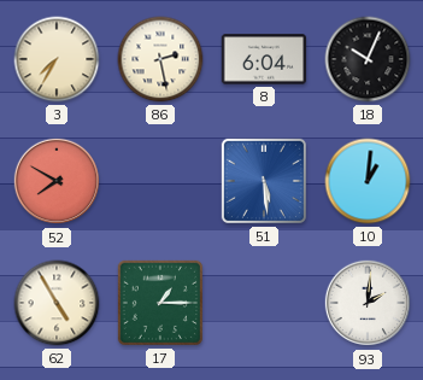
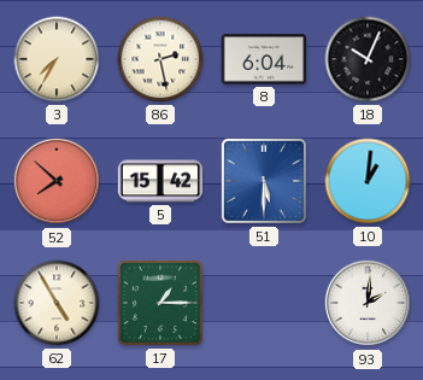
52: 7:50 -> 7:52
5: none -> 15:42
51: 5:29 -> 5:30
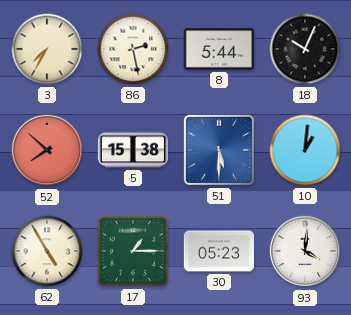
8: 6:04 -> 5:44
5: 15:42 -> 15:38
30: none -> 05:23
93: 2:01 -> 4:01
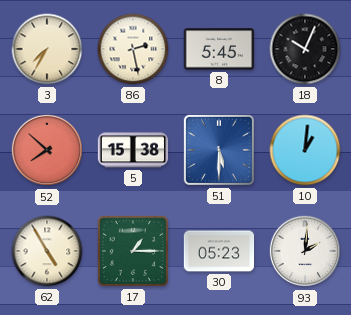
8: 5:44 -> 5:45
93: 4:01 -> 2:01
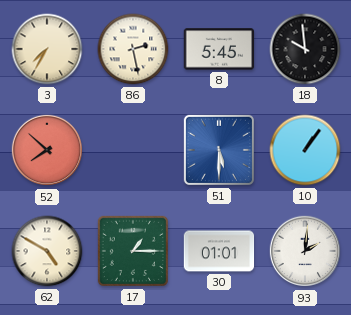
18: 10:04 -> 9:59
5: 15:38 -> none
10: 1:01 -> 1:06
62: 4:55 -> 4:50
30: 05:23 -> 01:01
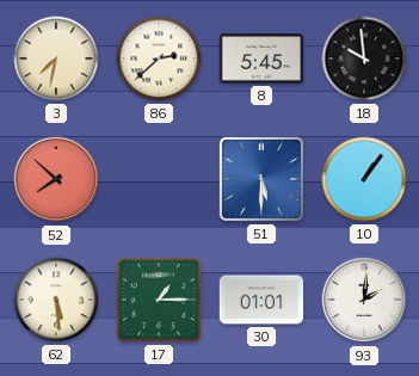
3: 7:35 -> 7:32
86: 2:28 -> 2:38
62: 4:50 -> 5:29
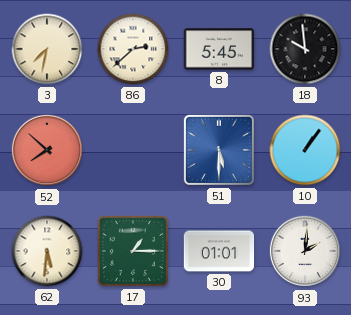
62: 5:29 -> 5:31
